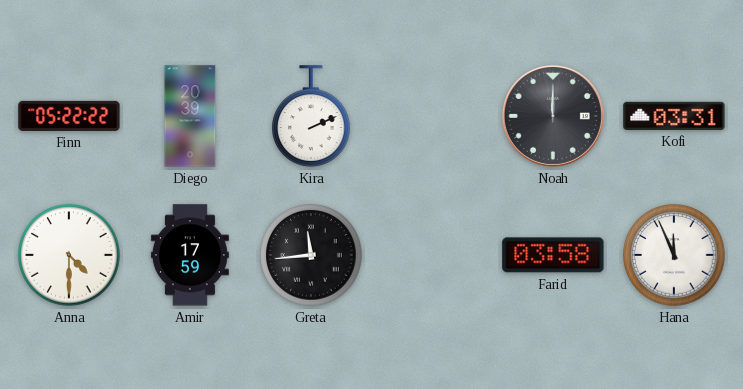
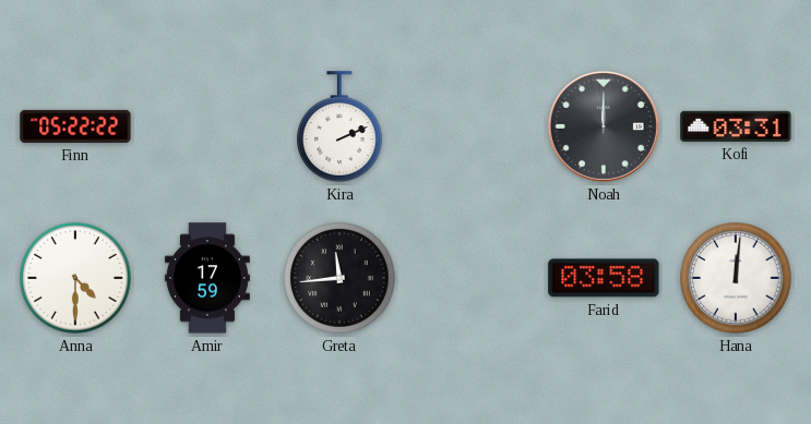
Diego: 20:39 -> none
Hana: 11:56 -> 12:01
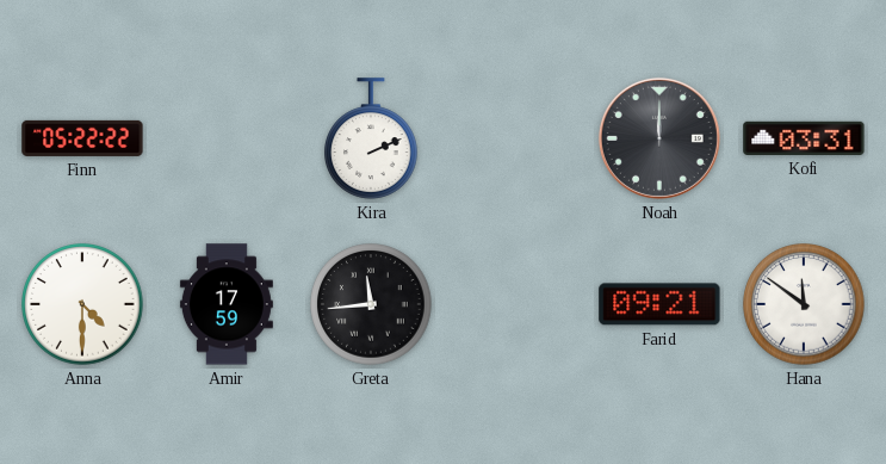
Farid: 03:58 -> 09:21
Hana: 12:01 -> 11:51
